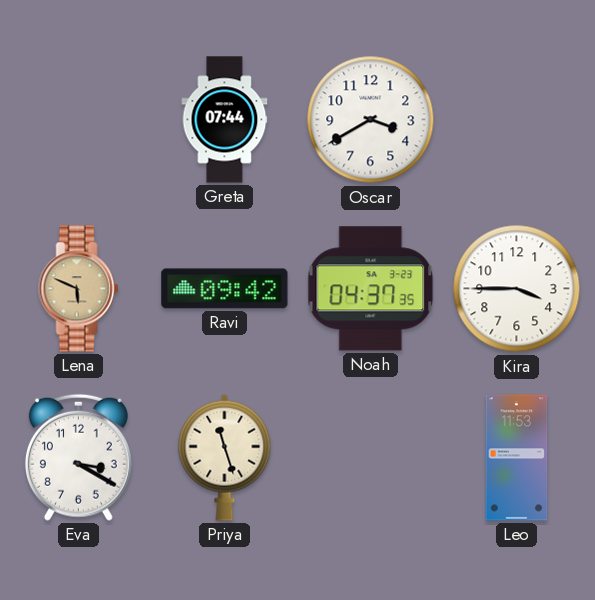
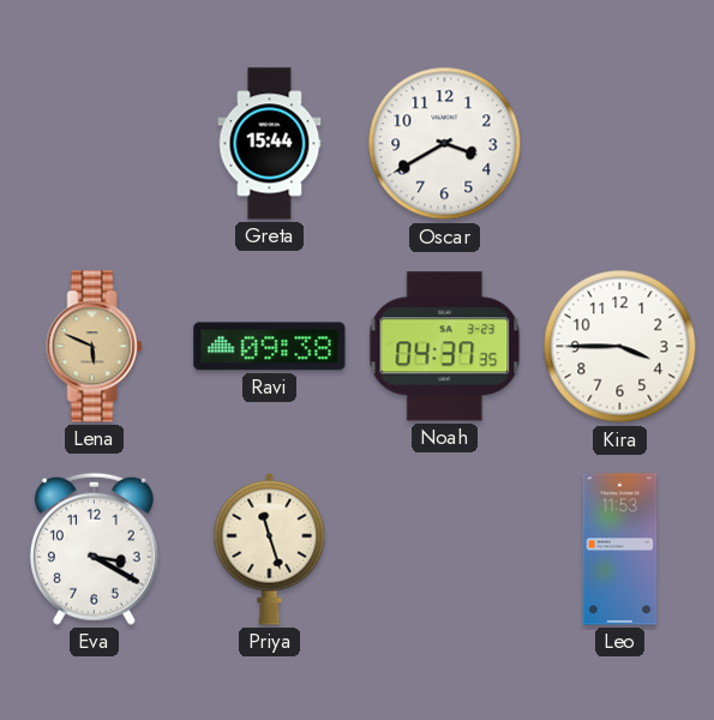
Greta: 07:44 -> 15:44
Ravi: 09:42 -> 09:38
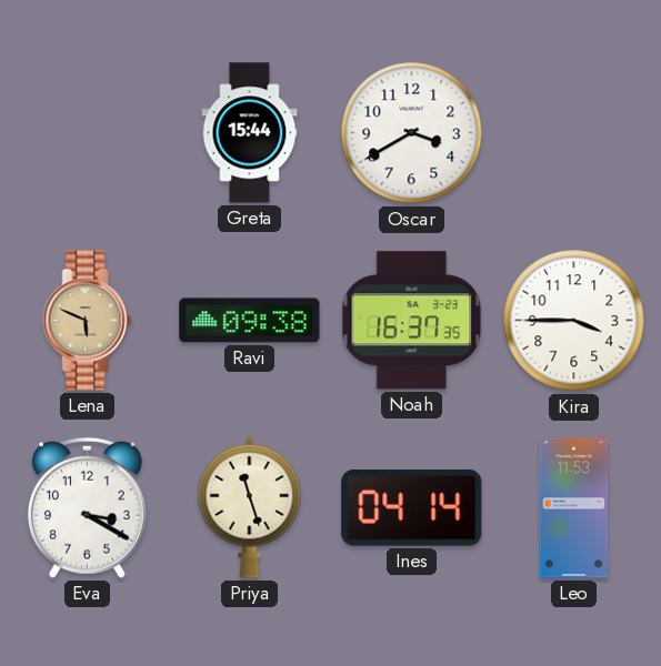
Noah: 04:37 -> 16:37
Ines: none -> 04:14
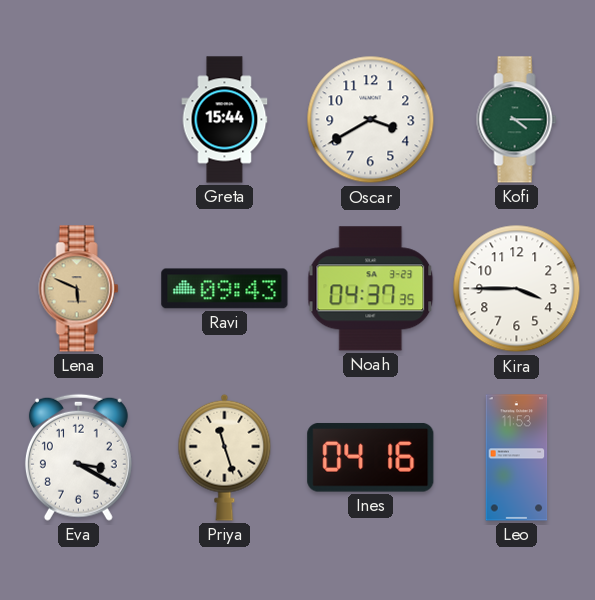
Kofi: none -> 4:15
Ravi: 09:38 -> 09:43
Noah: 16:37 -> 04:37
Ines: 04:14 -> 04:16
